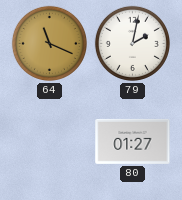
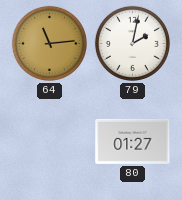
64: 11:19 -> 11:14
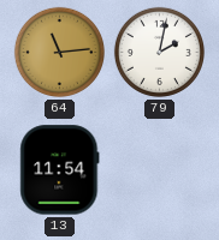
13: none -> 11:54
80: 01:27 -> none
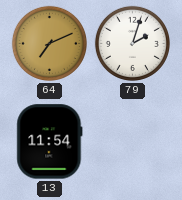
64: 11:14 -> 7:11
79: 2:02 -> 2:03
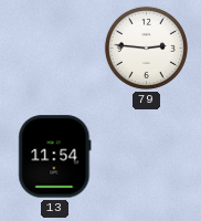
64: 7:11 -> none
79: 2:03 -> 2:46
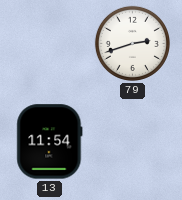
79: 2:46 -> 2:42
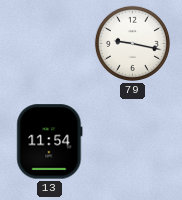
79: 2:42 -> 9:17
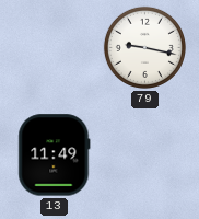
13: 11:54 -> 11:49
